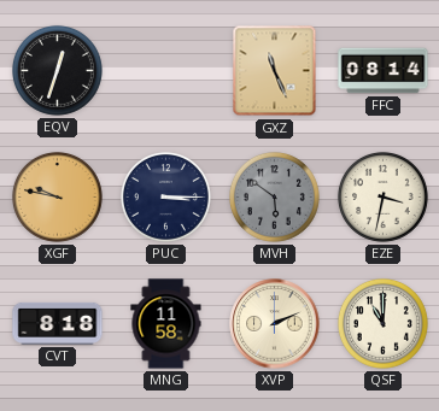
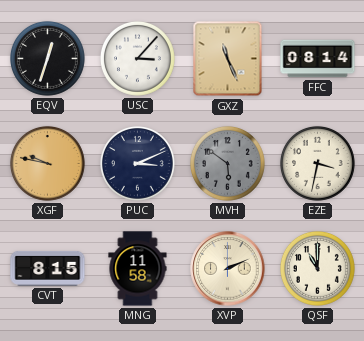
USC: none -> 3:07
PUC: 3:15 -> 3:11
CVT: 8:18 -> 8:15
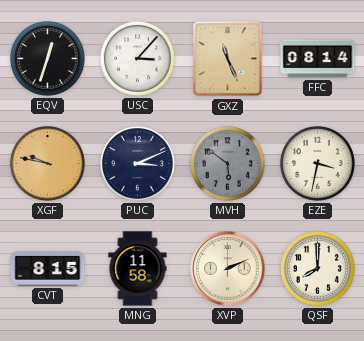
QSF: 11:00 -> 8:00
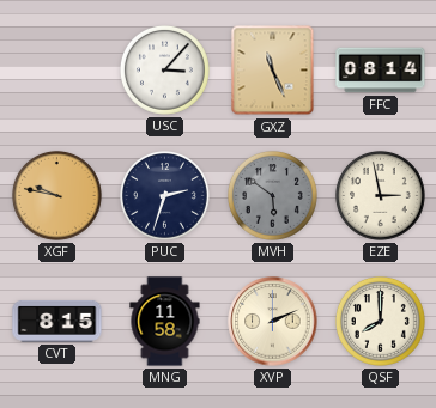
EQV: 12:33 -> none
PUC: 3:11 -> 2:33
EZE: 3:32 -> 2:58
